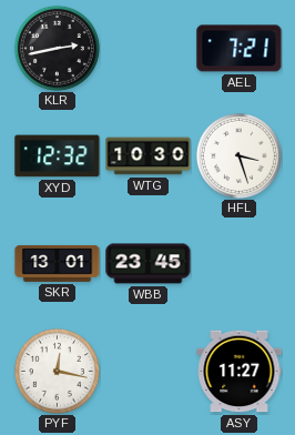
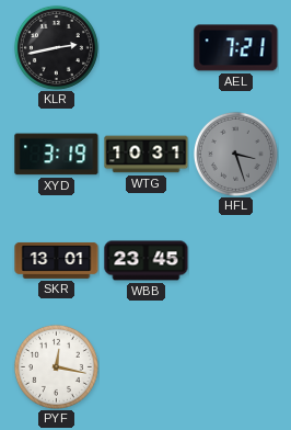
XYD: 12:32 -> 3:19
WTG: 10:30 -> 10:31
HFL dial: white -> grey
ASY: 11:27 -> none
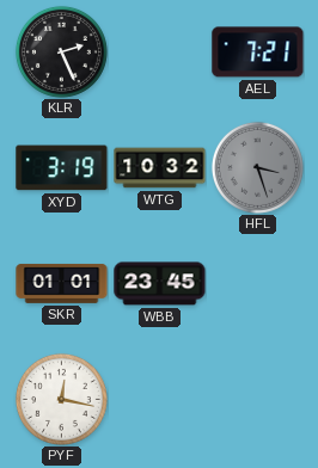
KLR: 2:43 -> 2:26
WTG: 10:31 -> 10:32
SKR: 13:01 -> 01:01
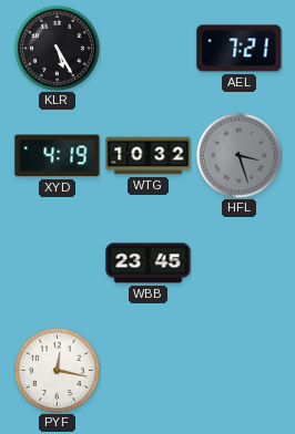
KLR: 2:26 -> 5:25
XYD: 3:19 -> 4:19
SKR: 01:01 -> none
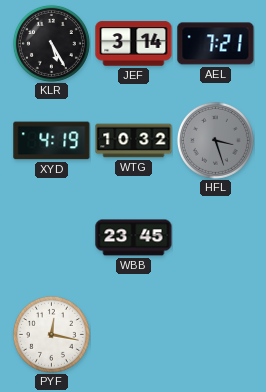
JEF: none -> 3:14
